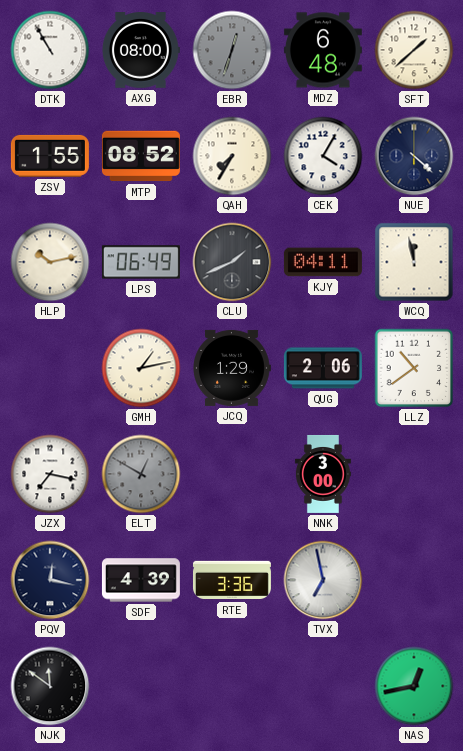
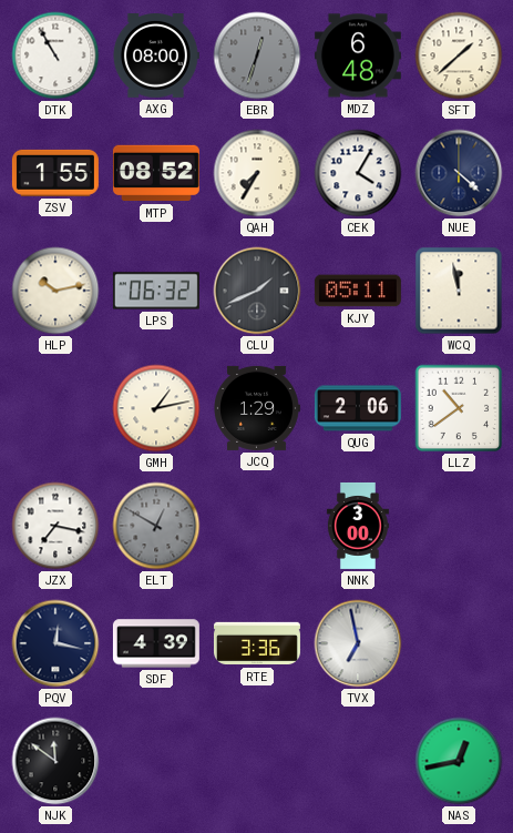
LPS: 06:49 -> 06:32
KJY: 04:11 -> 05:11
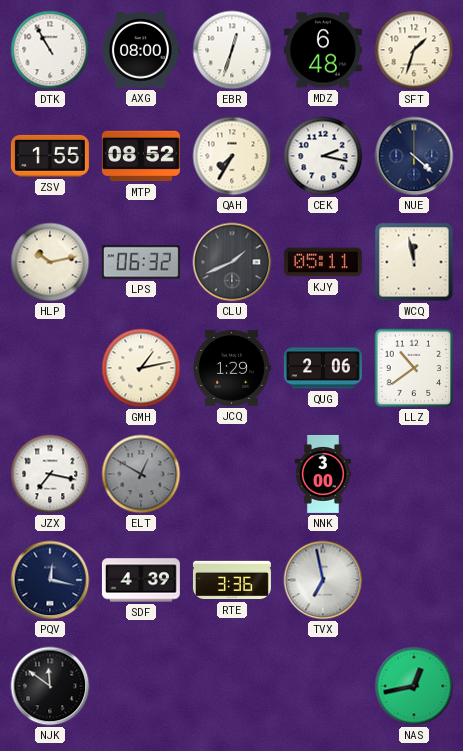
EBR dial: grey -> white
SFT: 1:38 -> 1:33
CEK: 4:05 -> 2:17
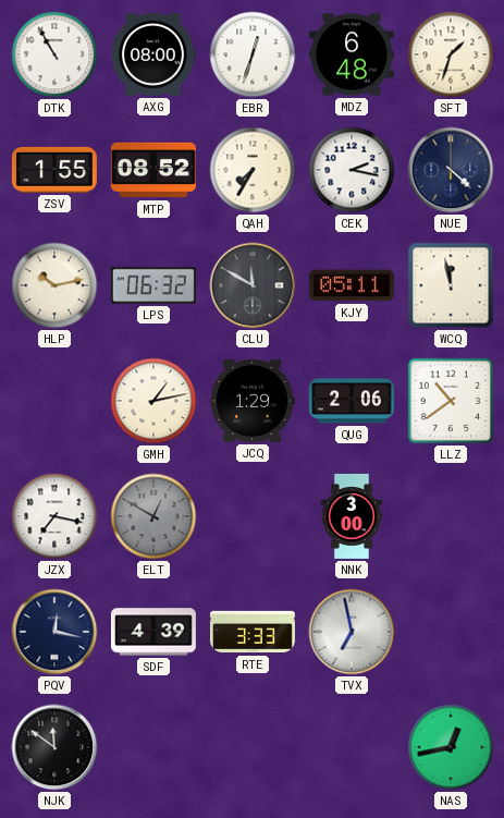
CLU: 1:41 -> 11:50
RTE: 3:36 -> 3:33
